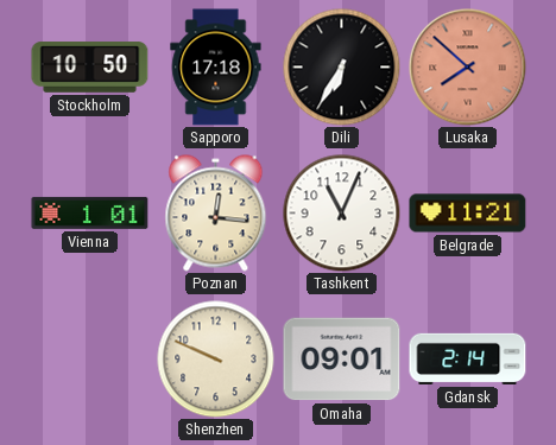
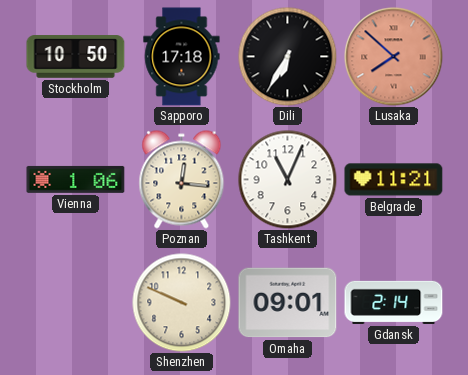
Vienna: 1:01 -> 1:06
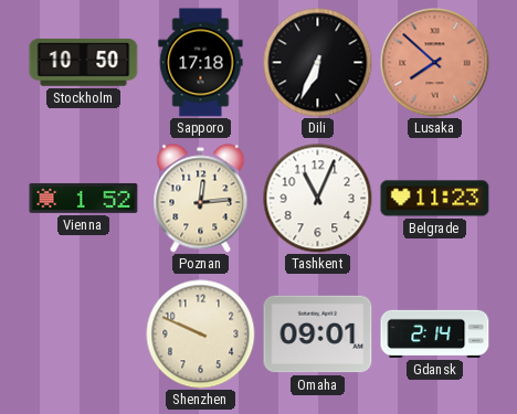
Dili: 6:35 -> 6:34
Vienna: 1:06 -> 1:52
Poznan: 12:16 -> 12:14
Belgrade: 11:21 -> 11:23
